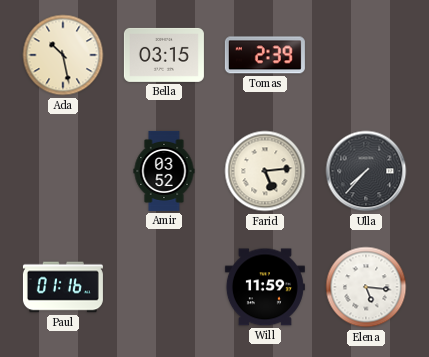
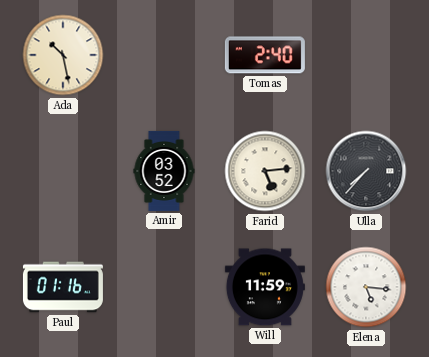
Bella: 03:15 -> none
Tomas: 2:39 -> 2:40
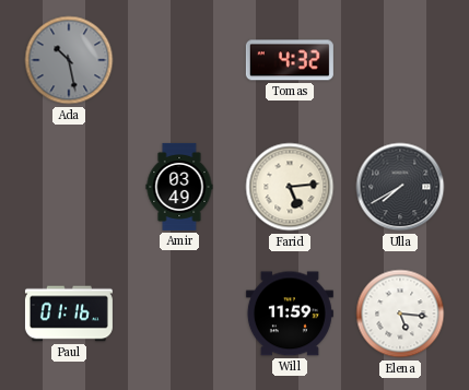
Ada dial: cream -> grey
Tomas: 2:40 -> 4:32
Amir: 03:52 -> 03:49
Ulla: 7:37 -> 7:40
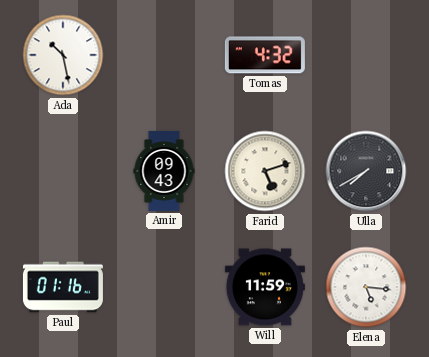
Ada dial: grey -> white
Amir: 03:49 -> 09:43
Farid: 5:14 -> 5:12
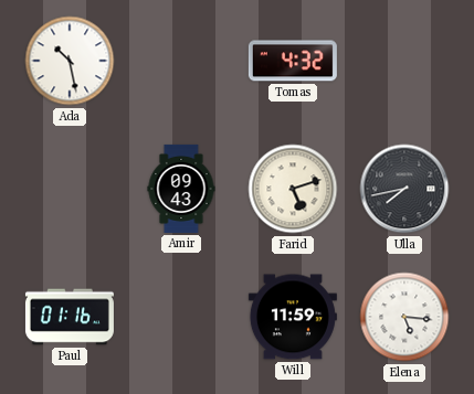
Ulla: 7:40 -> 7:43
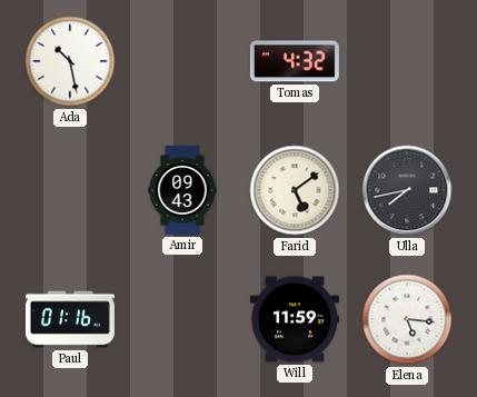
Farid: 5:12 -> 5:09
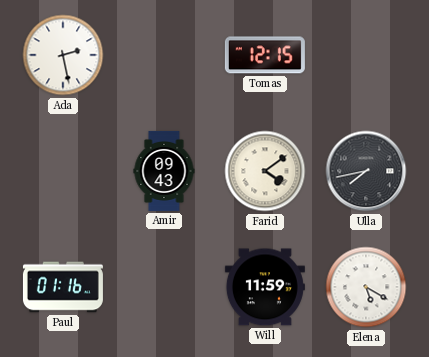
Ada: 10:28 -> 2:28
Tomas: 4:32 -> 12:15
Farid: 5:09 -> 4:09
Elena: 5:16 -> 5:20
